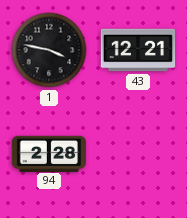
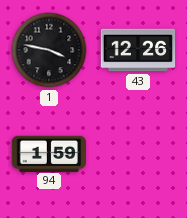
43: 12:21 -> 12:26
94: 2:28 -> 1:59
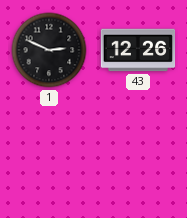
1: 3:47 -> 2:49
94: 1:59 -> none
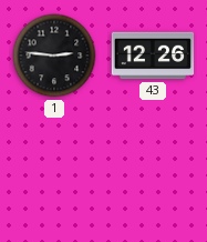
1: 2:49 -> 2:46
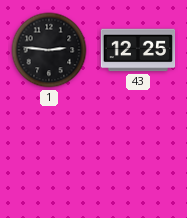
43: 12:26 -> 12:25
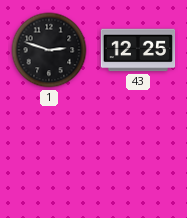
1: 2:46 -> 2:48
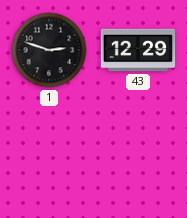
43: 12:25 -> 12:29
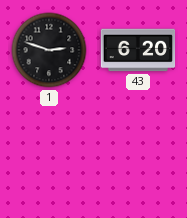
43: 12:29 -> 6:20
